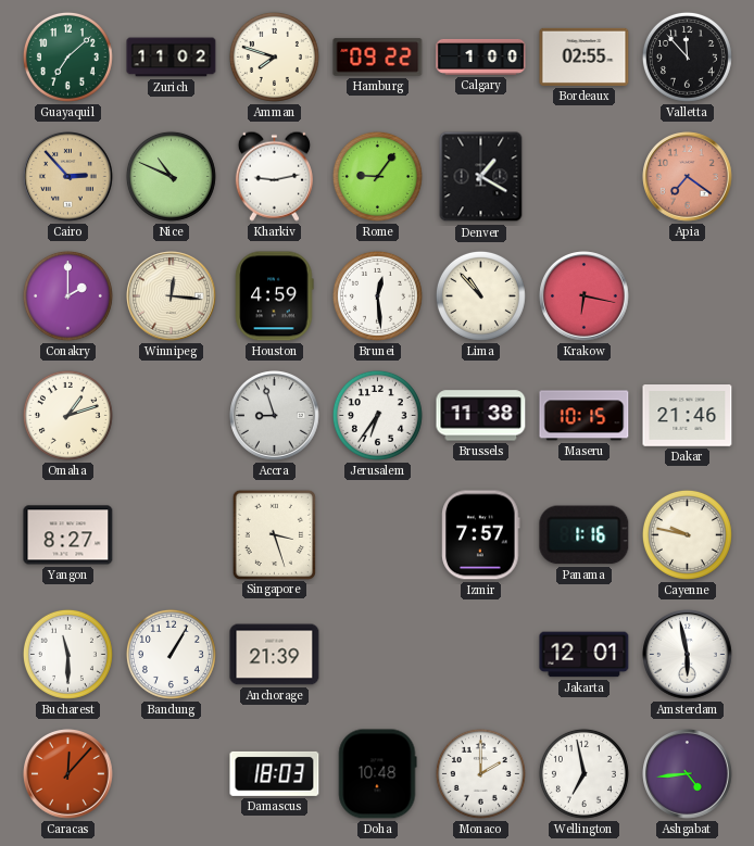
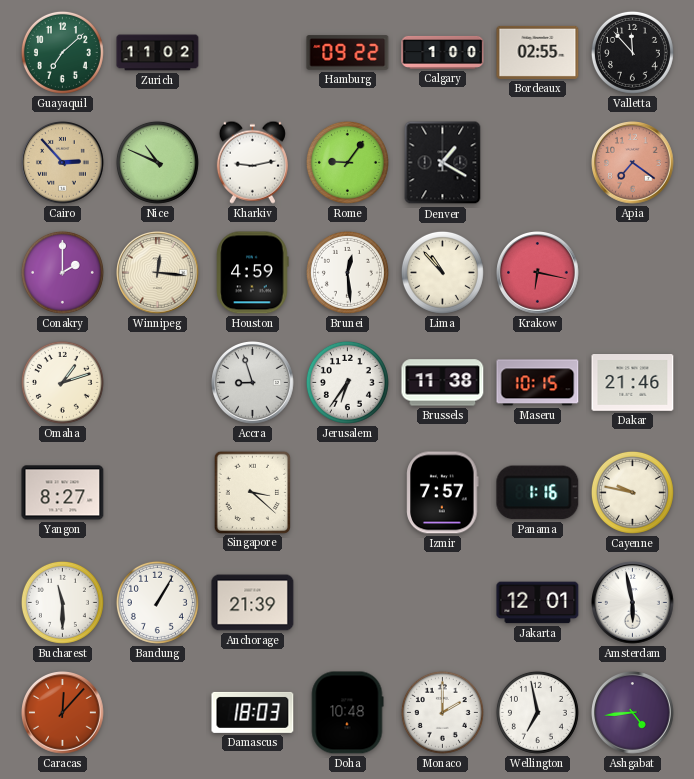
Amman: 7:48 -> none
Singapore: 3:27 -> 3:22
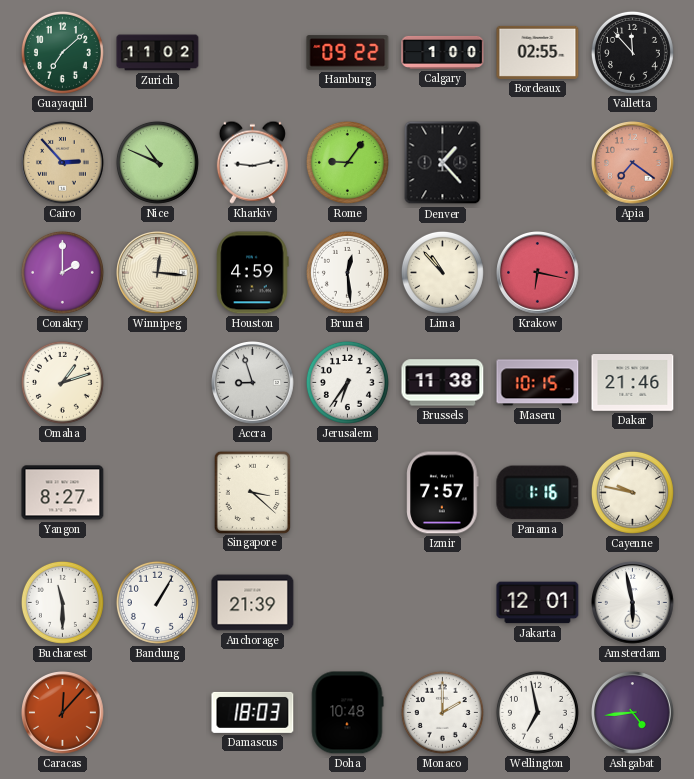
Denver: 1:20 -> 1:23
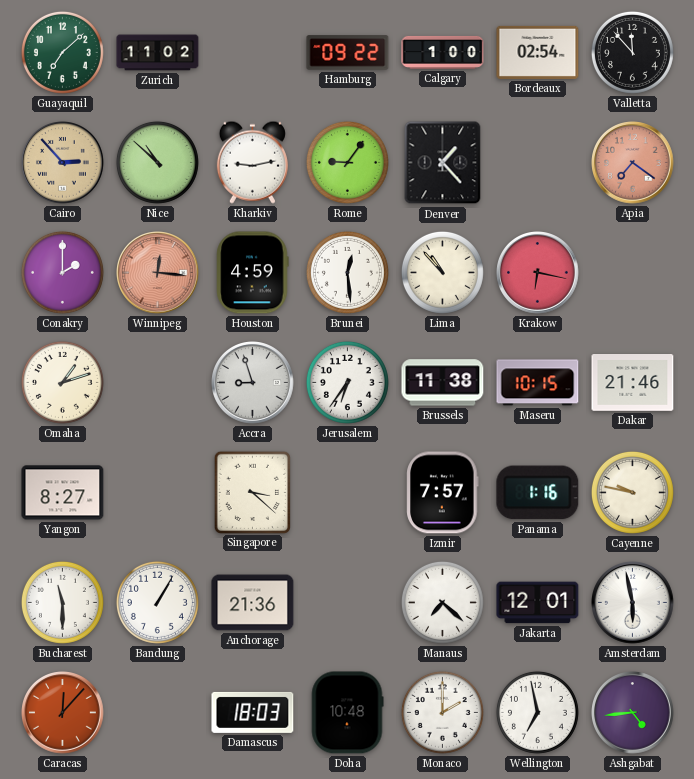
Bordeaux: 02:55 -> 02:54
Nice: 10:49 -> 10:52
Winnipeg dial: cream -> salmon
Anchorage: 21:39 -> 21:36
Manaus: none -> 7:22
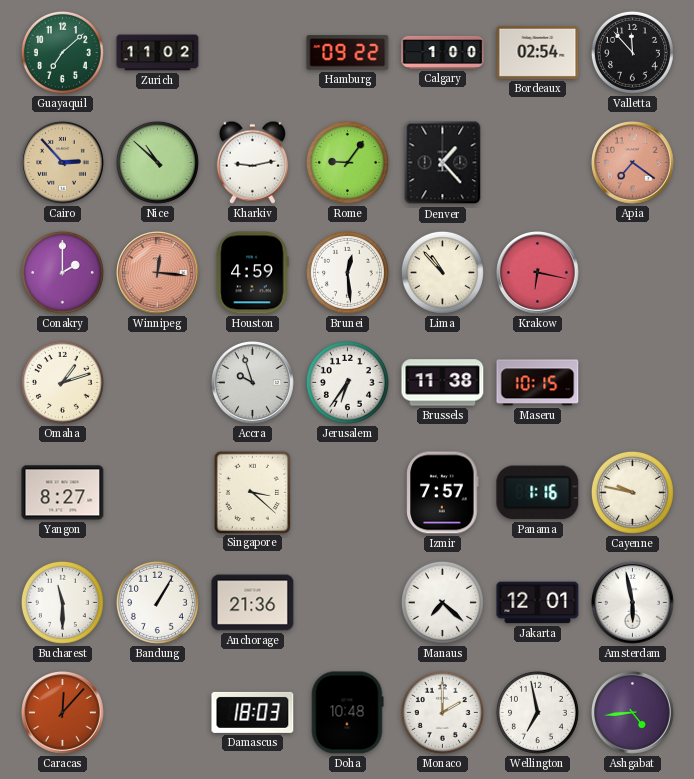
Accra: 8:57 -> 9:57
Dakar: 21:46 -> none
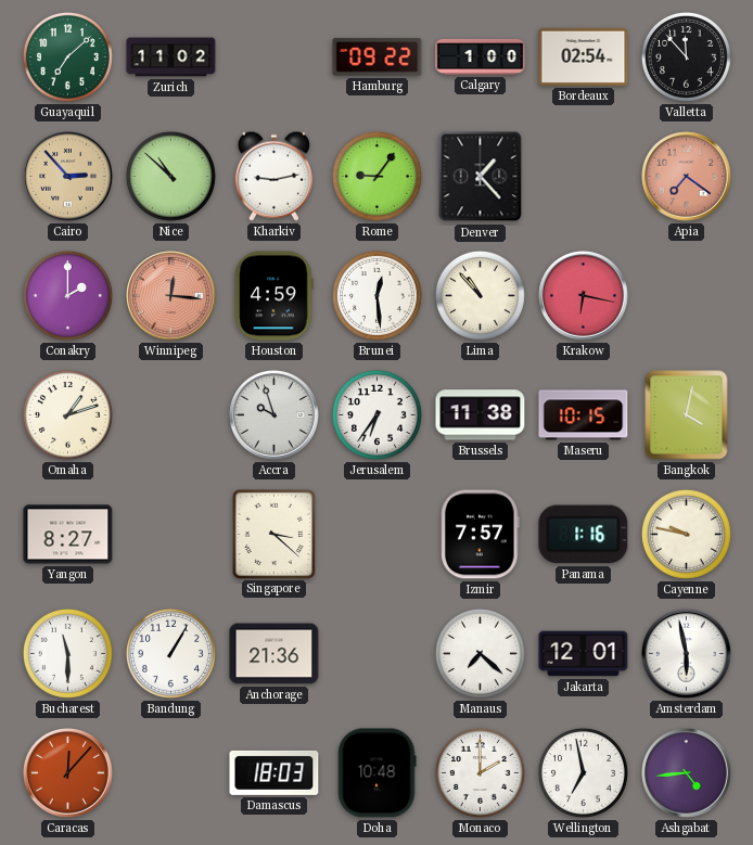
Bangkok: none -> 4:02
